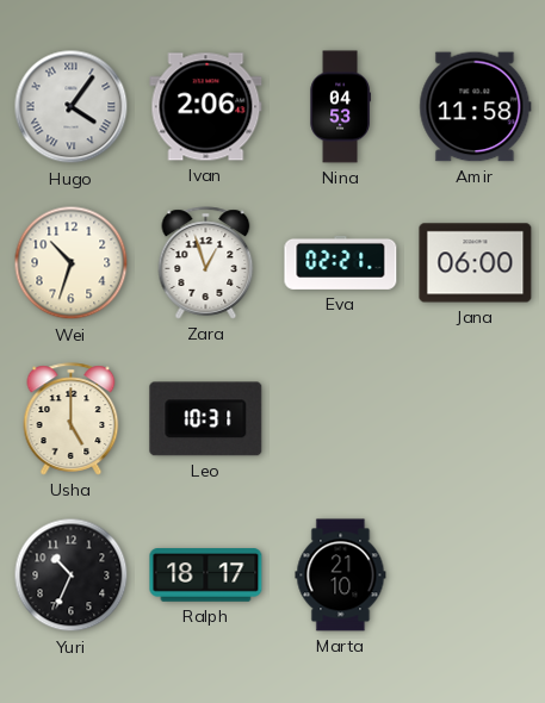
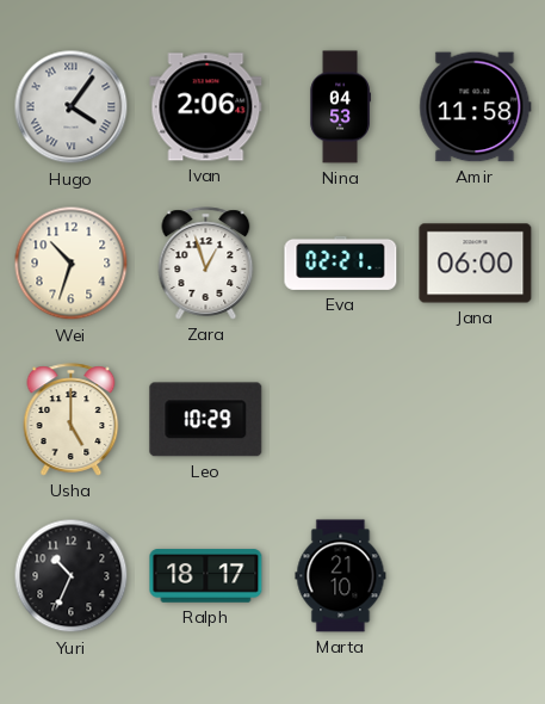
Leo: 10:31 -> 10:29
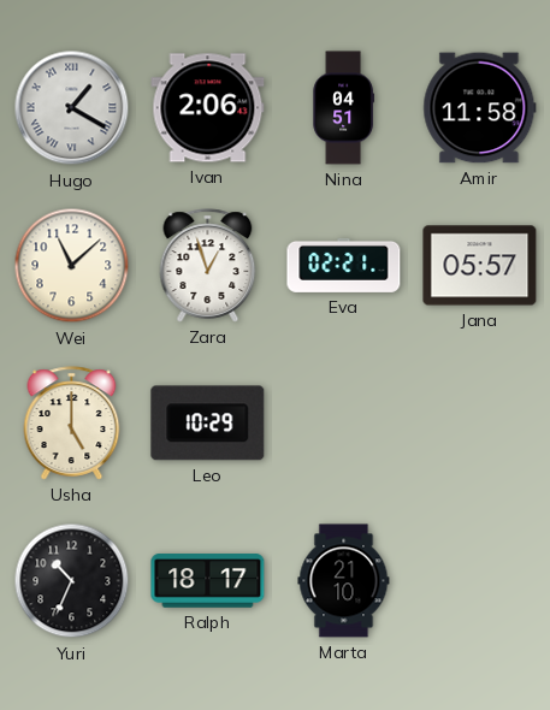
Hugo: 4:06 -> 1:20
Nina: 04:53 -> 04:51
Wei: 10:33 -> 11:08
Jana: 06:00 -> 05:57
